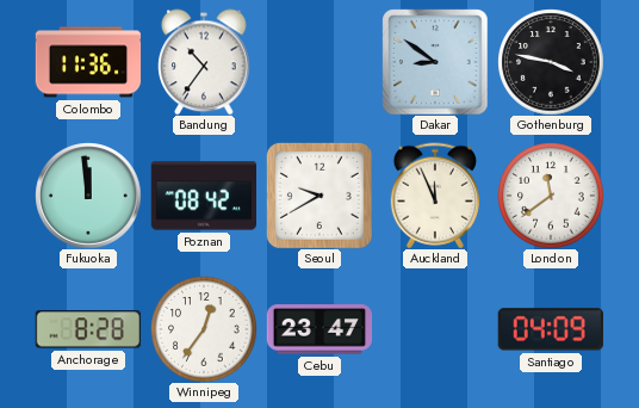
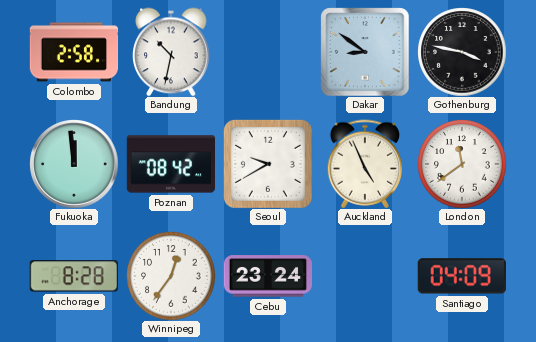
Colombo: 11:36 -> 2:58
Bandung: 10:36 -> 10:32
Auckland: 11:56 -> 4:56
Cebu: 23:47 -> 23:24
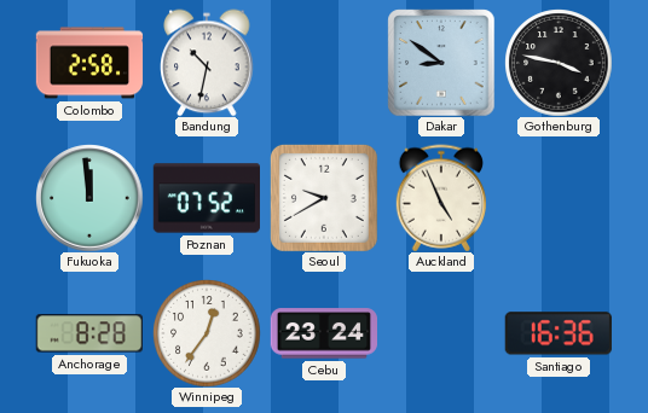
Poznan: 08:42 -> 07:52
London: 11:39 -> none
Santiago: 04:09 -> 16:36
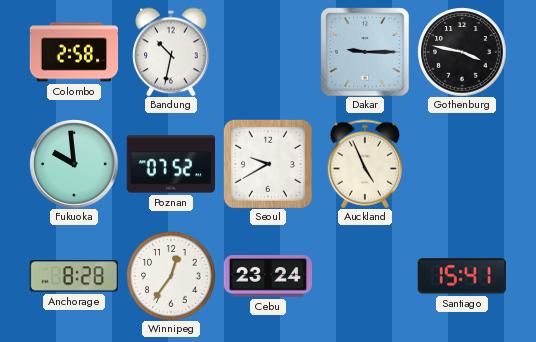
Dakar: 8:51 -> 9:15
Fukuoka: 11:59 -> 9:59
Santiago: 16:36 -> 15:41
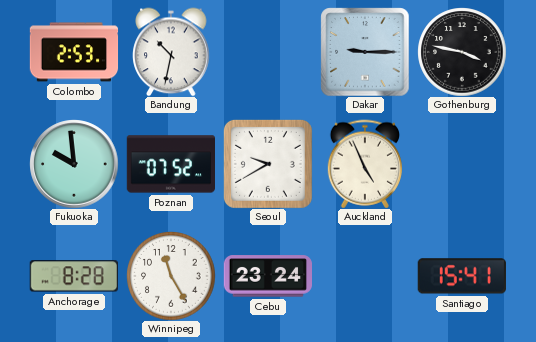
Colombo: 2:58 -> 2:53
Winnipeg: 12:36 -> 11:25
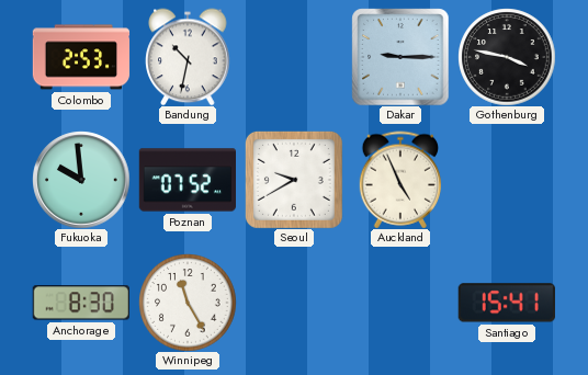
Anchorage: 8:28 -> 8:30
Cebu: 23:24 -> none
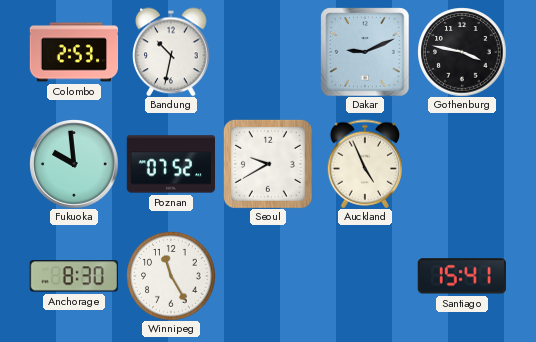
Dakar: 9:15 -> 9:11
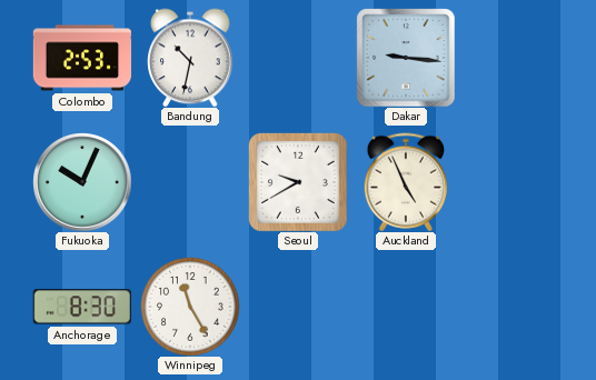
Dakar: 9:11 -> 9:16
Gothenburg: 3:47 -> none
Fukuoka: 9:59 -> 10:04
Poznan: 07:52 -> none
Santiago: 15:41 -> none
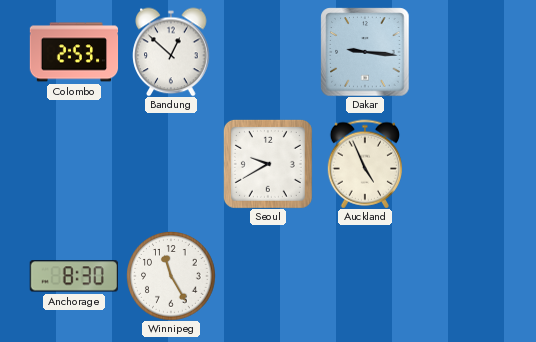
Bandung: 10:32 -> 12:52
Fukuoka: 10:04 -> none
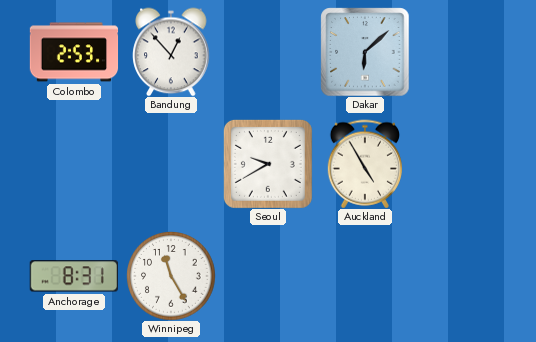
Bandung: 12:52 -> 12:53
Dakar: 9:16 -> 6:08
Auckland: 4:56 -> 4:55
Anchorage: 8:30 -> 8:31
